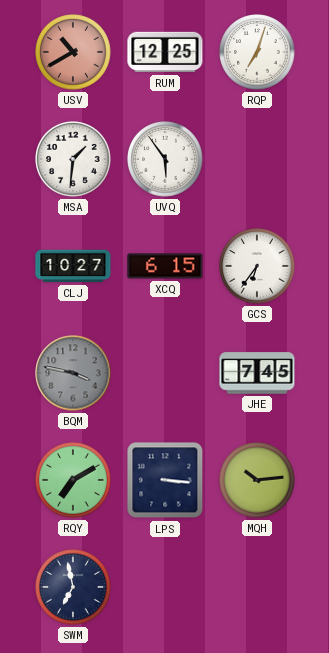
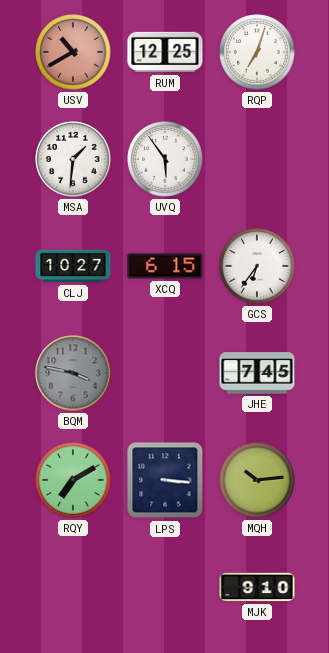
SWM: 6:58 -> none
MJK: none -> 9:10
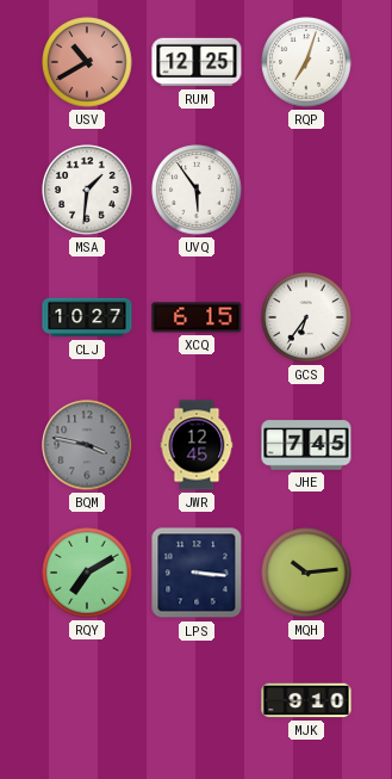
JWR: none -> 12:45
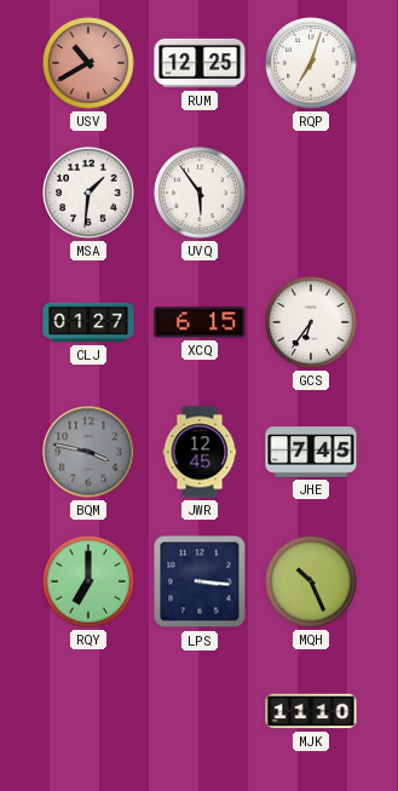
CLJ: 10:27 -> 01:27
RQY: 7:10 -> 7:00
MQH: 10:14 -> 10:26
MJK: 9:10 -> 11:10
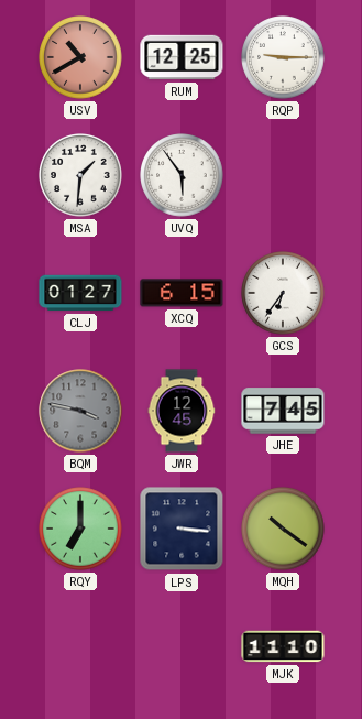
RQP: 7:03 -> 9:15
MQH: 10:26 -> 10:21
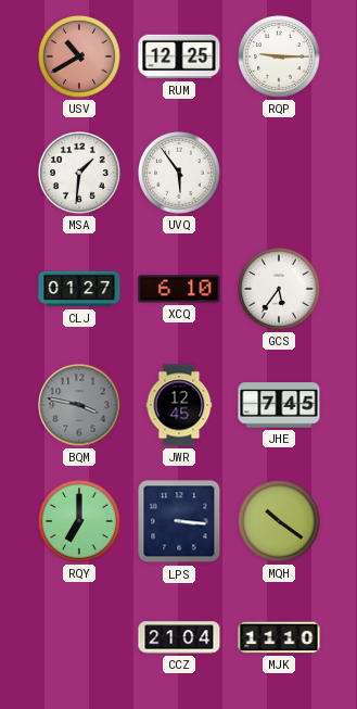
XCQ: 6:15 -> 6:10
GCS: 6:36 -> 5:36
CCZ: none -> 21:04
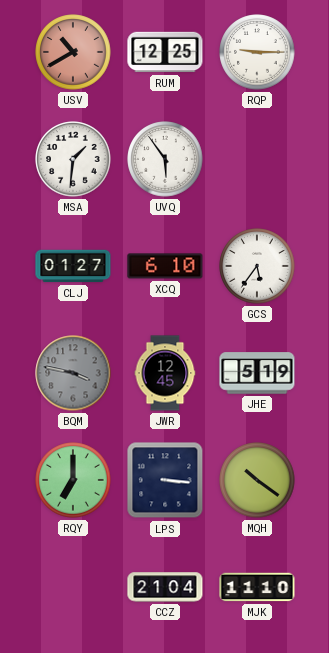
JHE: 7:45 -> 5:19
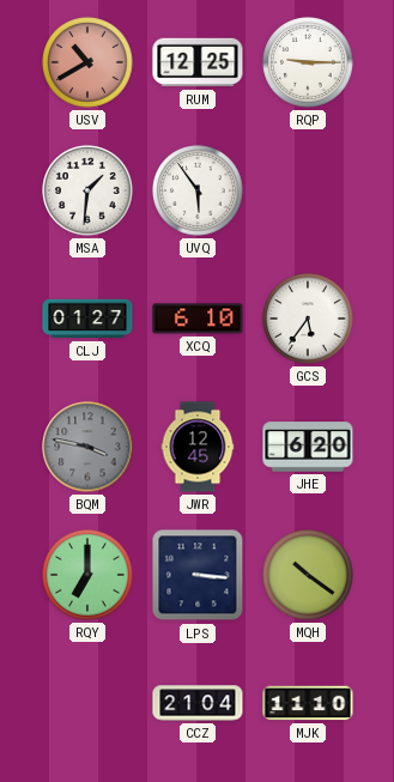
JHE: 5:19 -> 6:20
